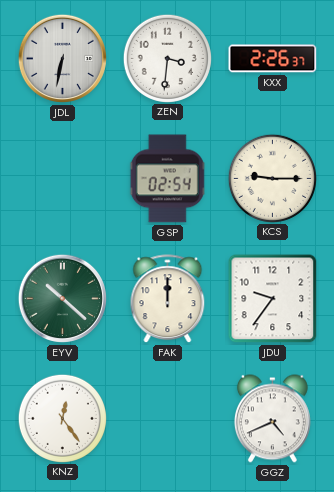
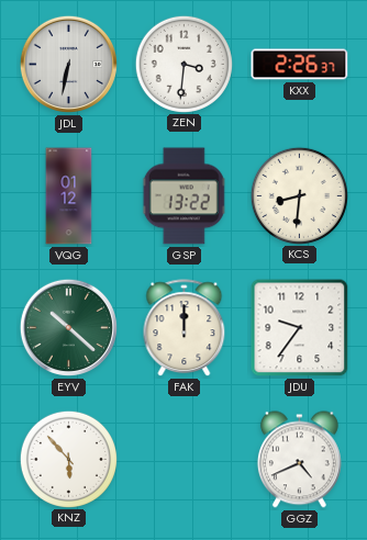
VQG: none -> 01:12
GSP: 02:54 -> 13:22
KCS: 9:15 -> 8:31
KNZ: 12:24 -> 5:53
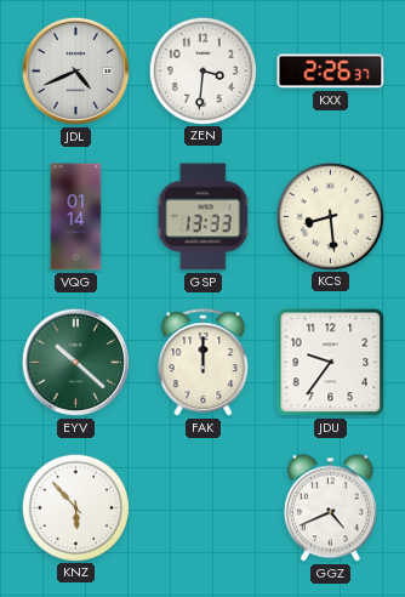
JDL: 6:32 -> 4:41
VQG: 01:12 -> 01:14
GSP: 13:22 -> 13:33
KCS: 8:31 -> 8:29
